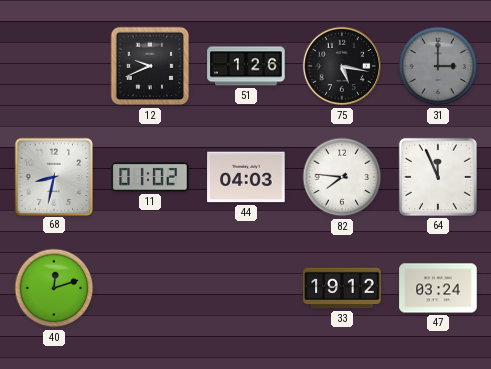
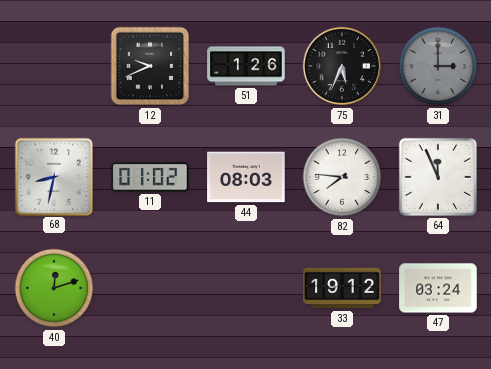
75: 5:17 -> 5:34
44: 04:03 -> 08:03
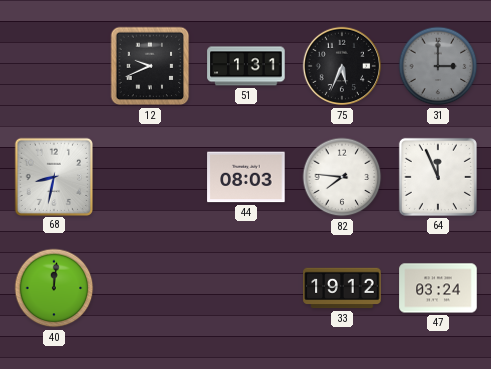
51: 1:26 -> 1:31
11: 01:02 -> none
40: 12:12 -> 12:01
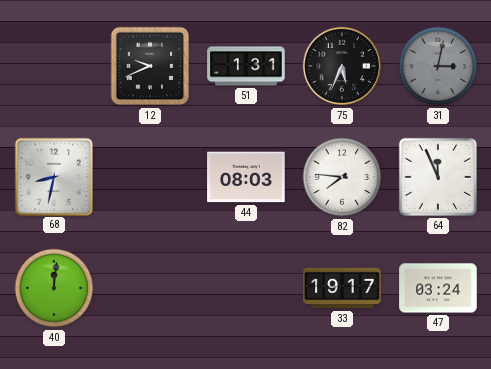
31: 3:00 -> 3:02
33: 19:12 -> 19:17
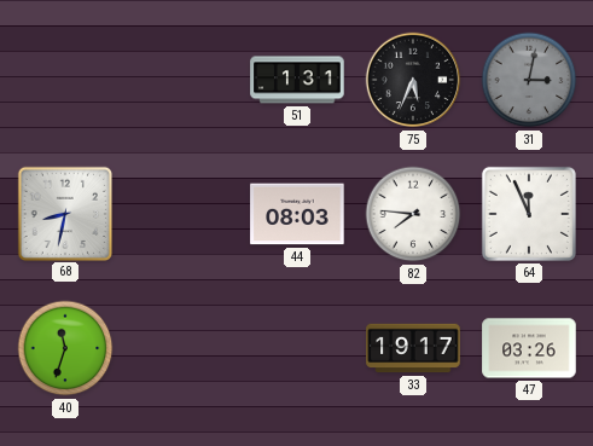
12: 9:41 -> none
40: 12:01 -> 11:33
47: 03:24 -> 03:26
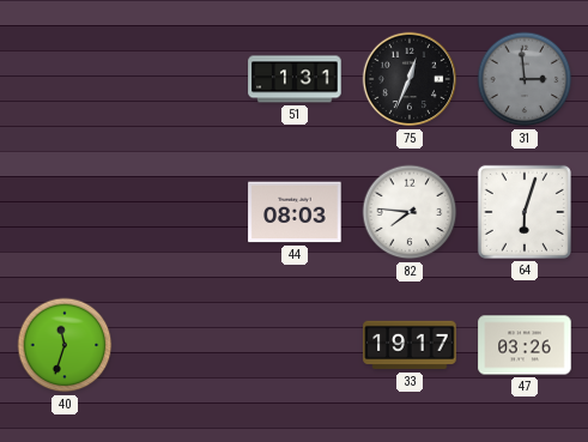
75: 5:34 -> 12:34
31: 3:02 -> 2:59
68: 8:32 -> none
64: 11:56 -> 6:03
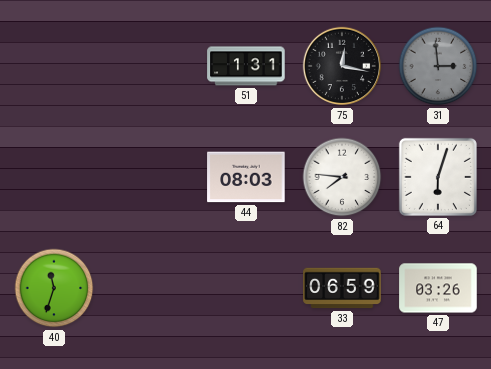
75: 12:34 -> 12:17
33: 19:17 -> 06:59
